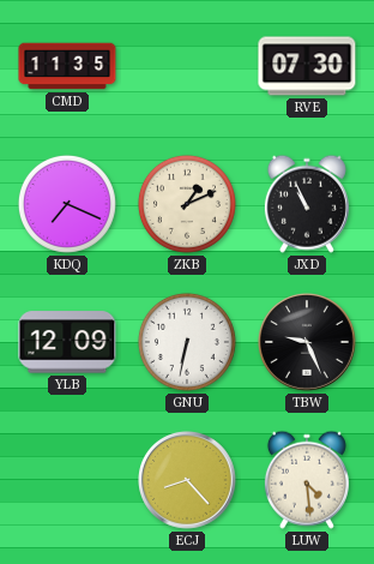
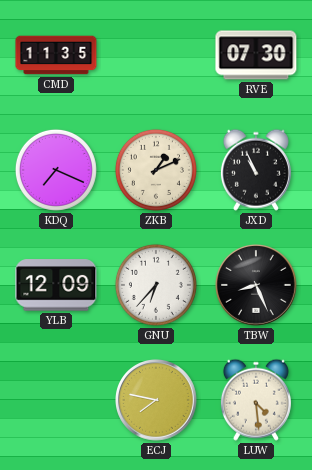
GNU: 6:32 -> 6:37
TBW: 9:26 -> 8:26
ECJ: 8:23 -> 7:47
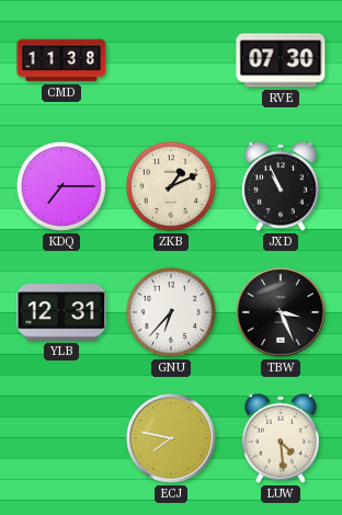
CMD: 11:35 -> 11:38
KDQ: 7:19 -> 7:15
YLB: 12:09 -> 12:31
TBW: 8:26 -> 3:26
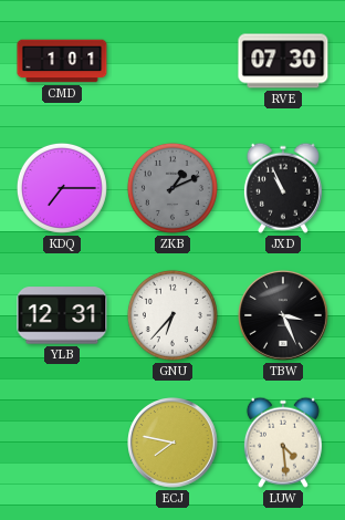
CMD: 11:38 -> 1:01
ZKB dial: cream -> grey
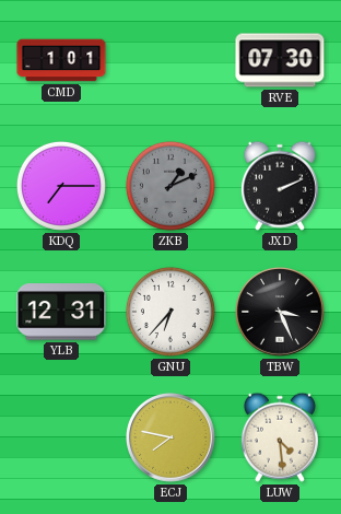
JXD: 10:56 -> 2:11
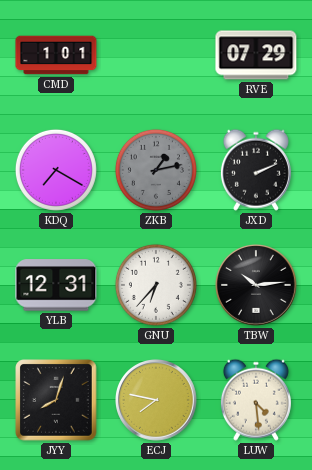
RVE: 07:30 -> 07:29
KDQ: 7:15 -> 7:20
ZKB: 1:11 -> 1:13
TBW: 3:26 -> 10:14
JYY: none -> 8:03
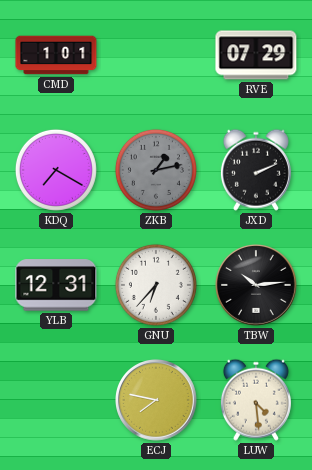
JYY: 8:03 -> none
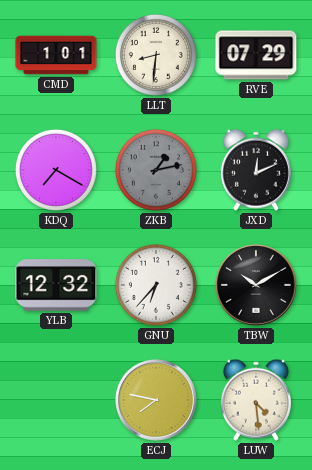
LLT: none -> 8:31
JXD: 2:11 -> 12:11
YLB: 12:31 -> 12:32
TBW: 10:14 -> 10:10
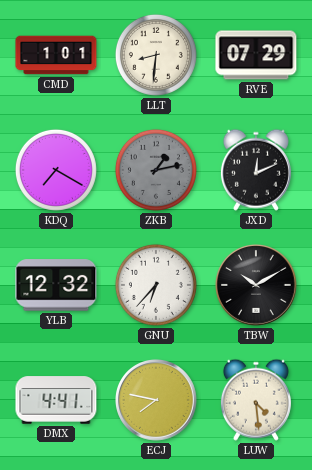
DMX: none -> 4:41
